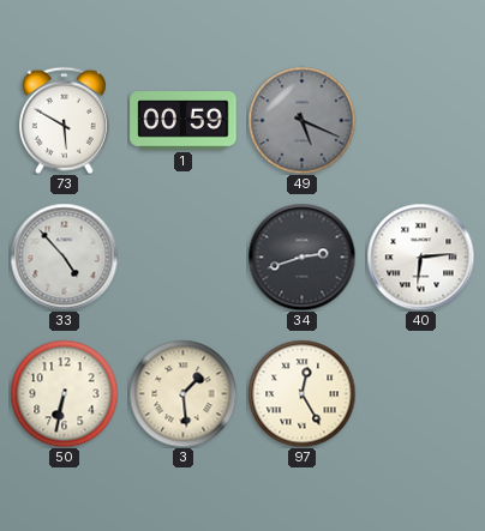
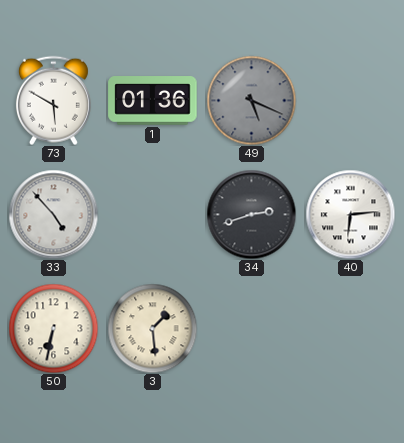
1: 00:59 -> 01:36
97: 12:25 -> none
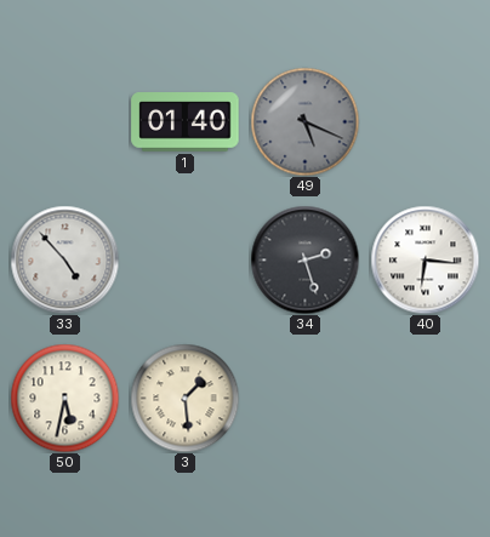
73: 5:50 -> none
1: 01:36 -> 01:40
34: 2:42 -> 2:27
40: 6:14 -> 6:16
50: 6:32 -> 5:32
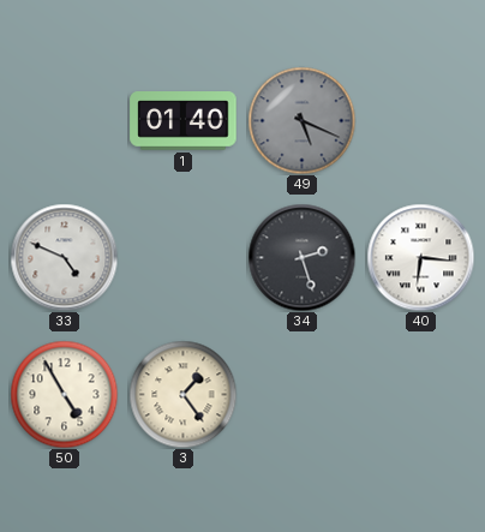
33: 4:53 -> 4:49
50: 5:32 -> 4:55
3: 1:29 -> 1:24
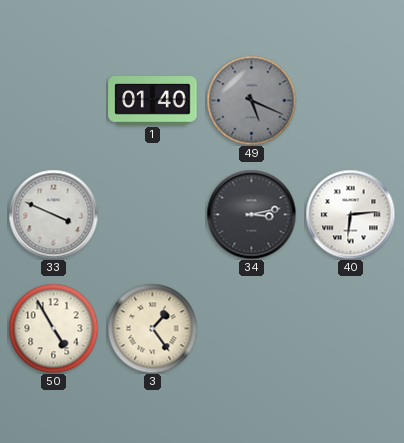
33: 4:49 -> 3:49
34: 2:27 -> 3:13
40: 6:16 -> 6:14
